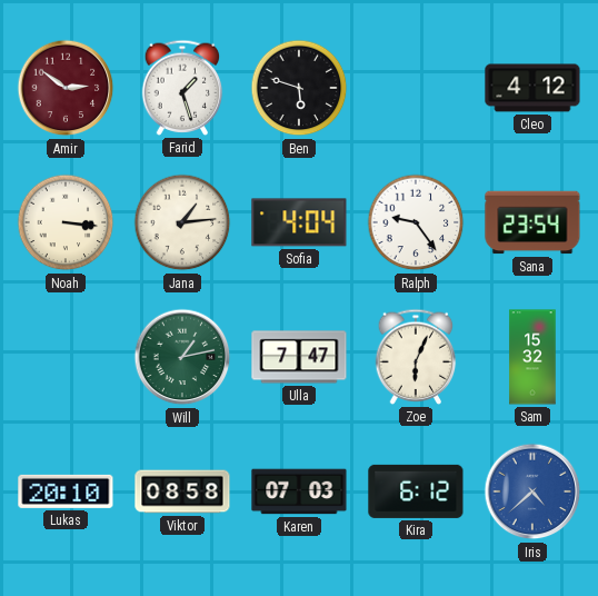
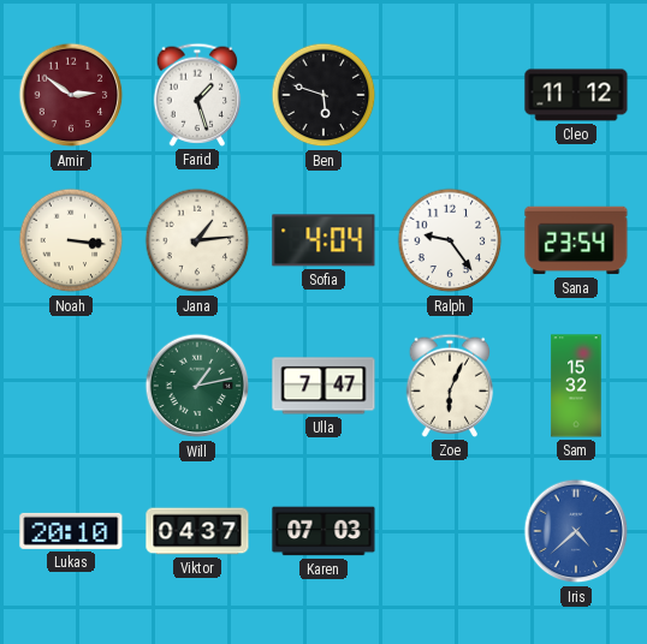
Cleo: 4:12 -> 11:12
Viktor: 08:58 -> 04:37
Kira: 6:12 -> none
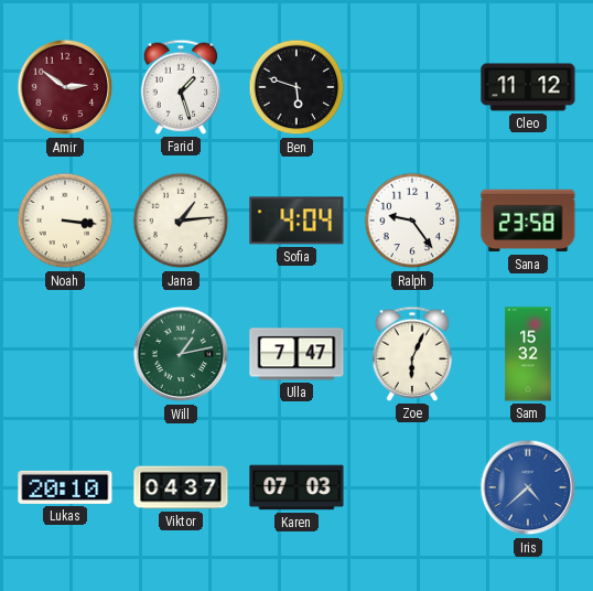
Sana: 23:54 -> 23:58
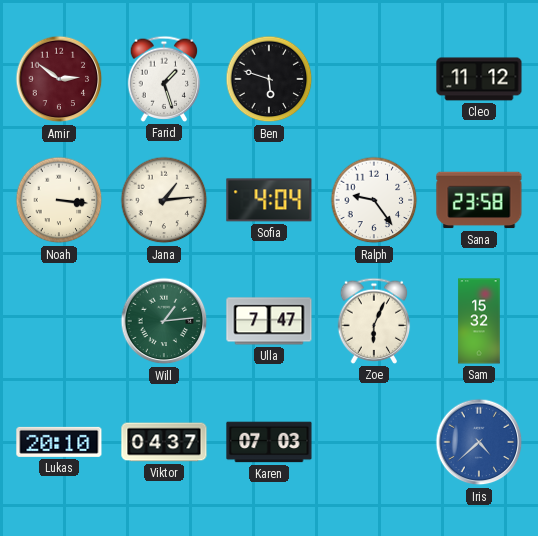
Will: 1:13 -> 1:14
